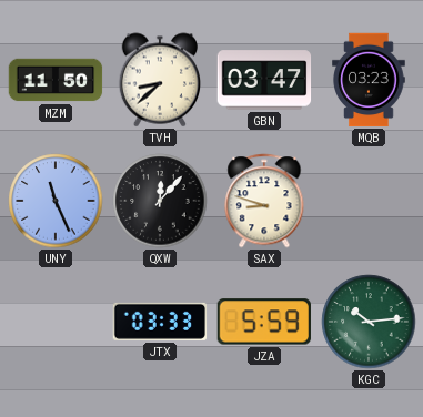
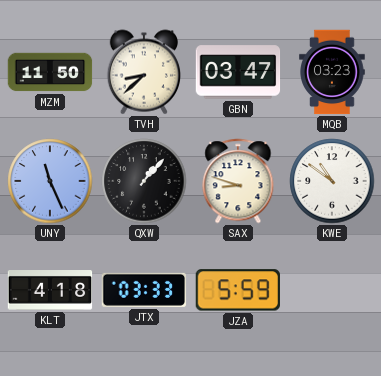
QXW: 12:07 -> 1:07
KWE: none -> 10:51
KLT: none -> 4:18
KGC: 10:14 -> none
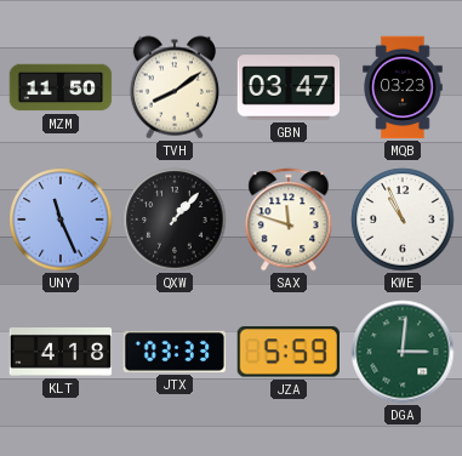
TVH: 8:38 -> 8:09
SAX: 8:48 -> 11:48
KWE: 10:51 -> 10:56
DGA: none -> 3:01
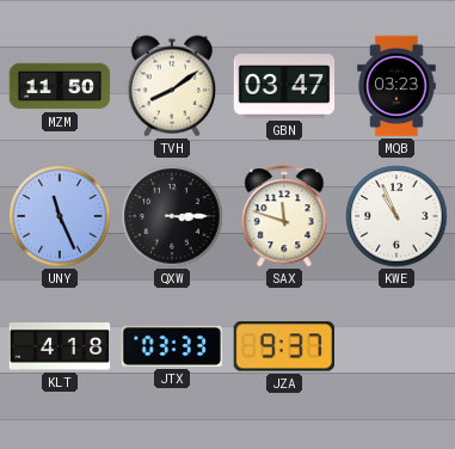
QXW: 1:07 -> 3:15
JZA: 5:59 -> 9:37
DGA: 3:01 -> none
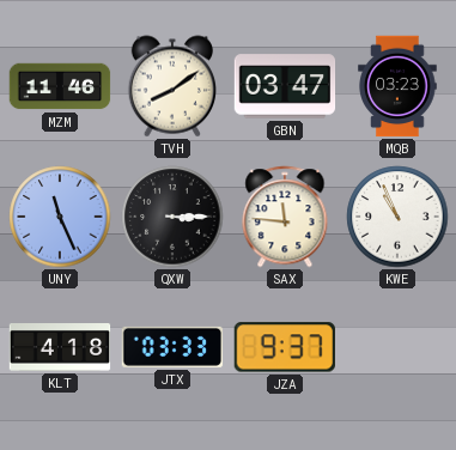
MZM: 11:50 -> 11:46
SAX: 11:48 -> 11:46
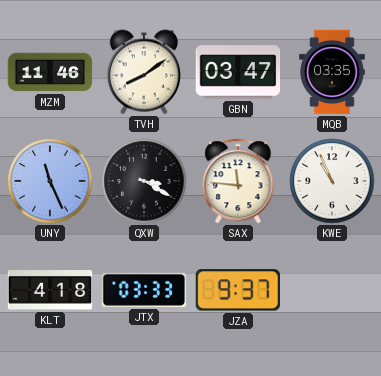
MQB: 03:23 -> 03:35
QXW: 3:15 -> 3:20
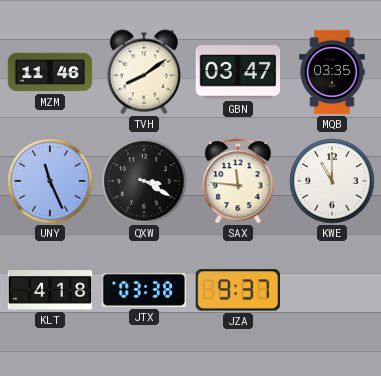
KWE: 10:56 -> 11:00
JTX: 03:33 -> 03:38
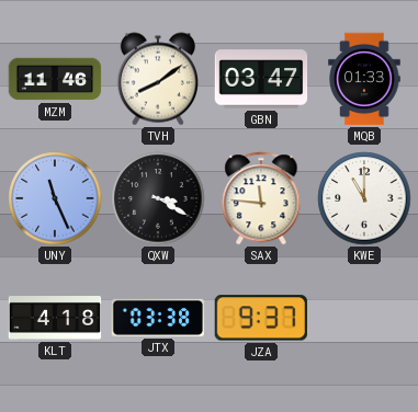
MQB: 03:35 -> 01:33
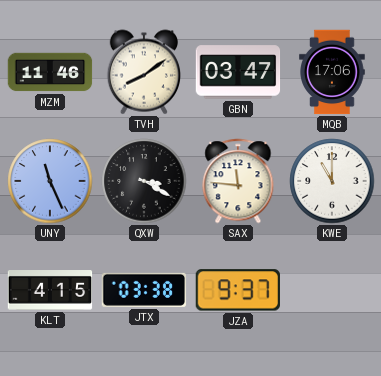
MQB: 01:33 -> 17:06
KLT: 4:18 -> 4:15
